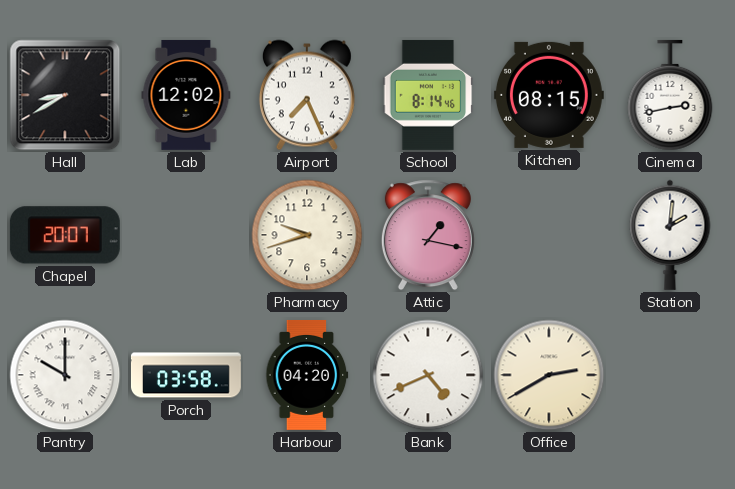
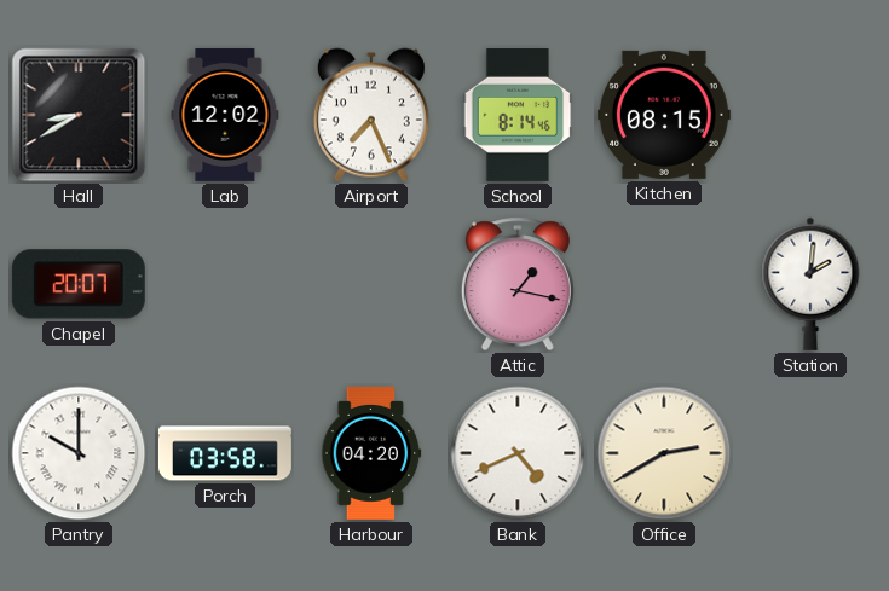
Cinema: 2:43 -> none
Pharmacy: 9:42 -> none
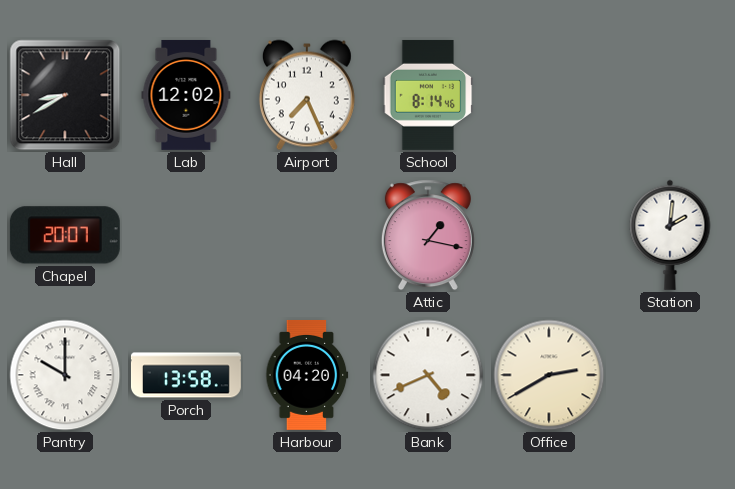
Kitchen: 08:15 -> none
Porch: 03:58 -> 13:58
